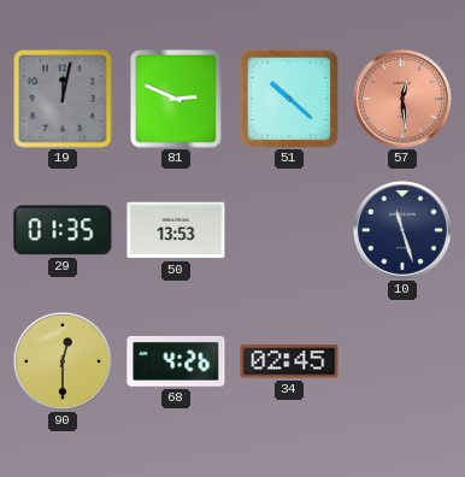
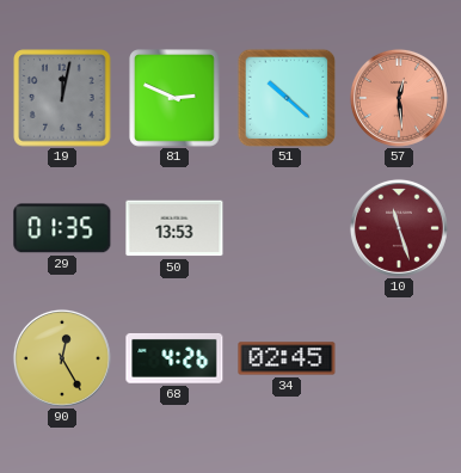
10 dial: navy -> burgundy
90: 12:30 -> 12:25
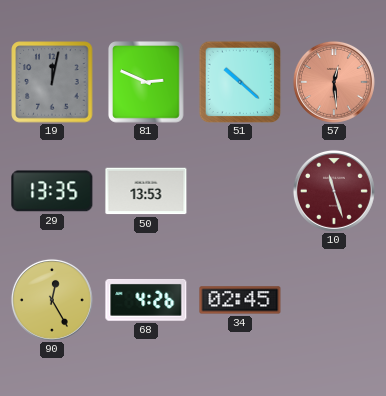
29: 01:35 -> 13:35
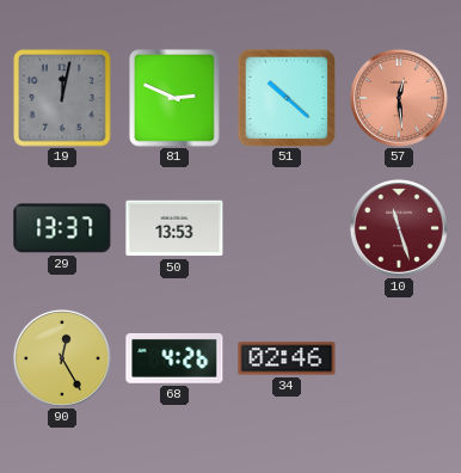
29: 13:35 -> 13:37
34: 02:45 -> 02:46
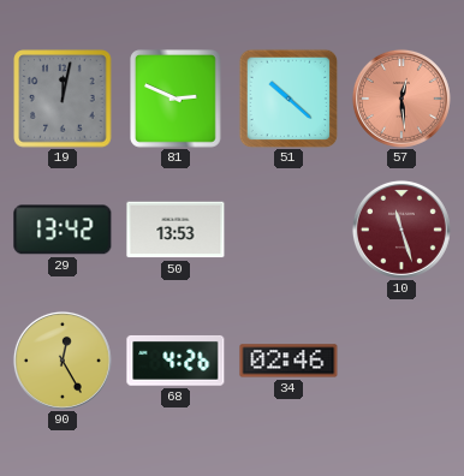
29: 13:37 -> 13:42
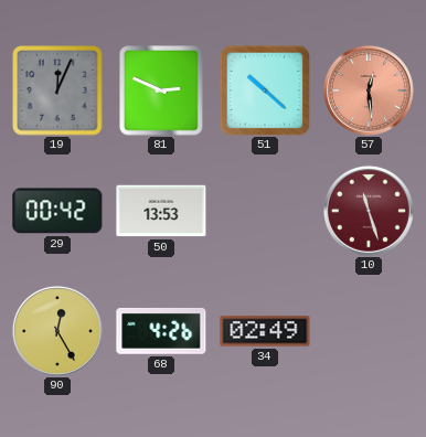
19: 12:02 -> 12:04
29: 13:42 -> 00:42
34: 02:46 -> 02:49
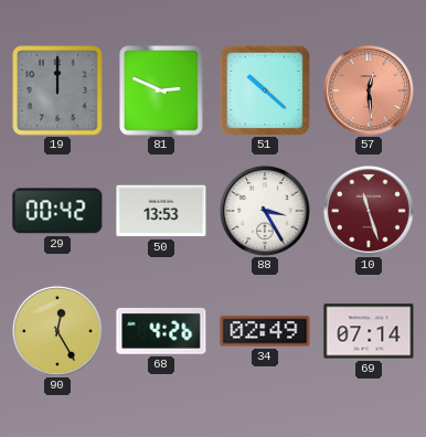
19: 12:04 -> 12:00
88: none -> 3:25
69: none -> 07:14
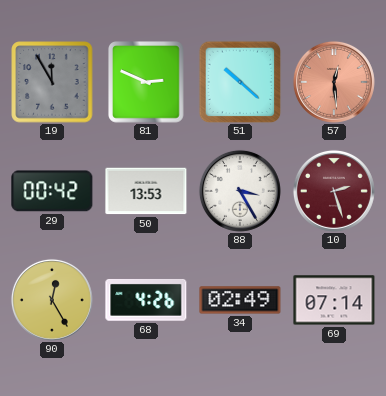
19: 12:00 -> 11:55
10: 11:27 -> 2:27
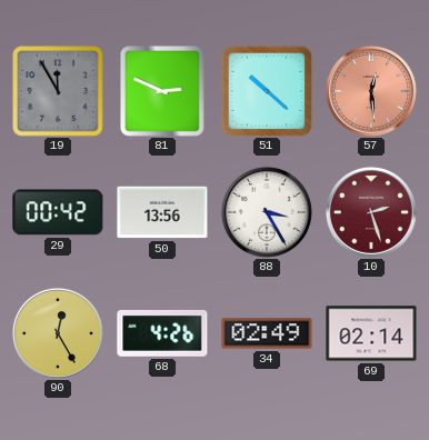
50: 13:53 -> 13:56
69: 07:14 -> 02:14
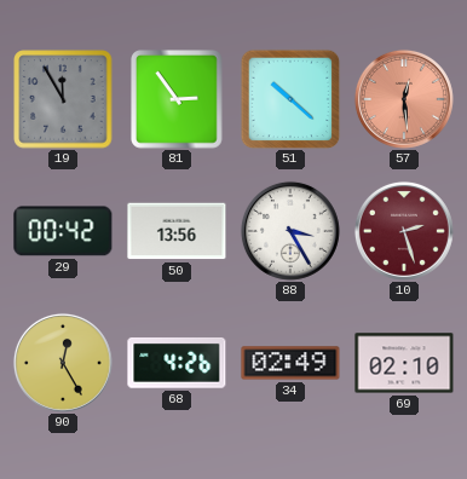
81: 2:49 -> 2:54
69: 02:14 -> 02:10
